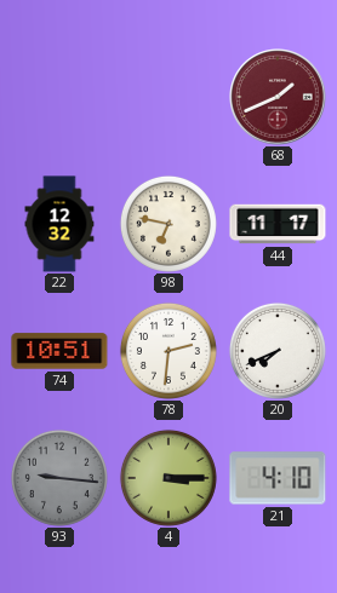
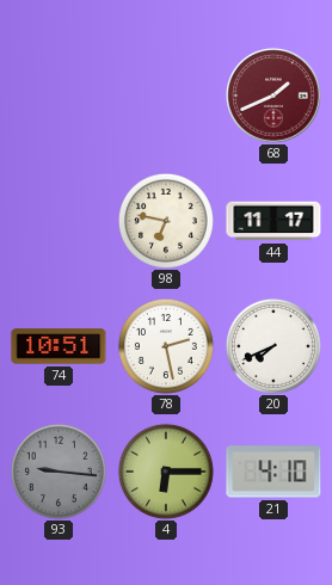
22: 12:32 -> none
78: 2:31 -> 2:28
4: 3:15 -> 6:15
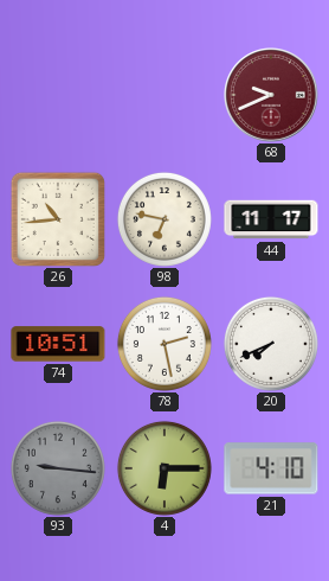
68: 1:41 -> 9:41
26: none -> 10:44
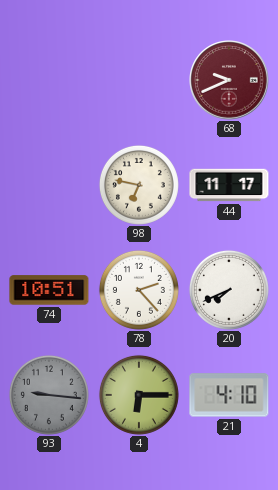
26: 10:44 -> none
78: 2:28 -> 2:23
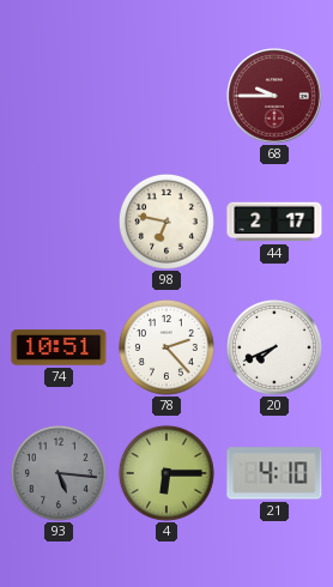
68: 9:41 -> 9:45
44: 11:17 -> 2:17
93: 9:16 -> 5:16
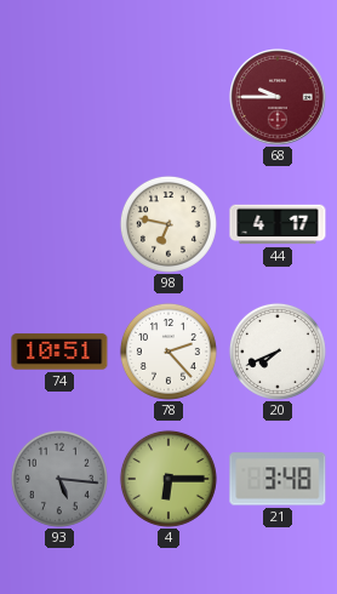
44: 2:17 -> 4:17
21: 4:10 -> 3:48
